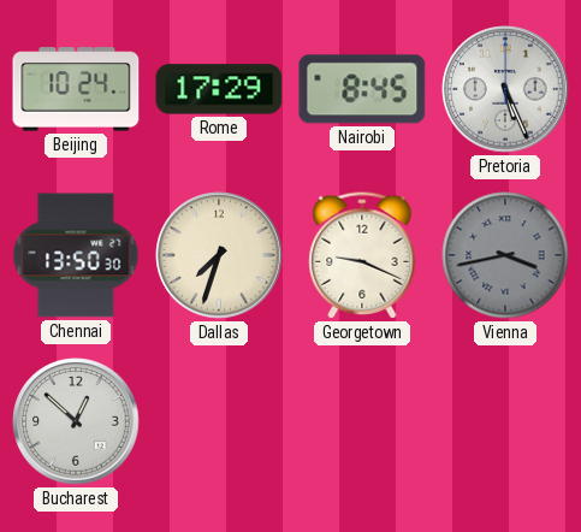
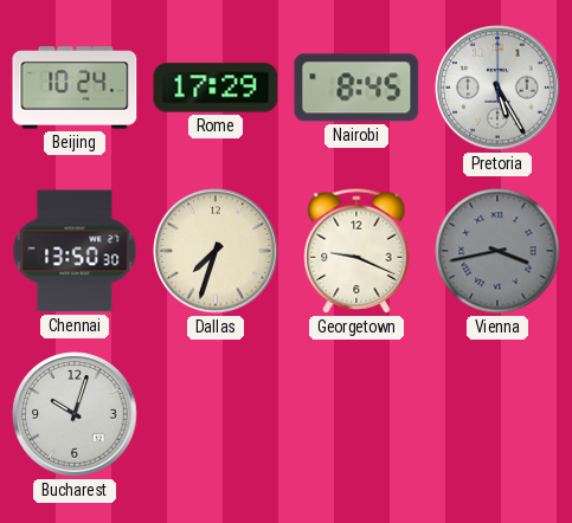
Pretoria: 5:26 -> 5:25
Bucharest: 12:52 -> 10:03
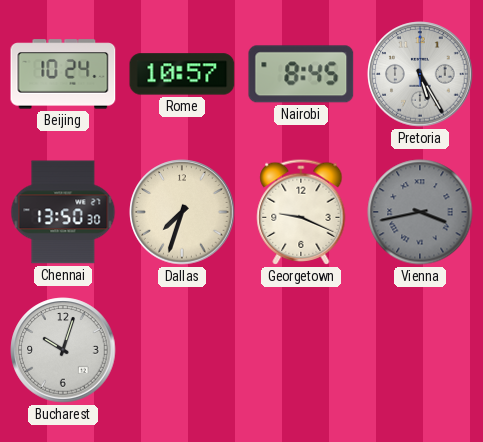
Rome: 17:29 -> 10:57
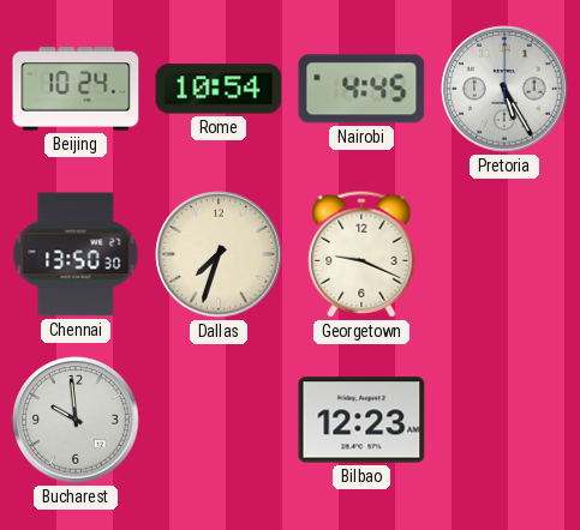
Rome: 10:57 -> 10:54
Nairobi: 8:45 -> 4:45
Vienna: 3:43 -> none
Bucharest: 10:03 -> 9:59
Bilbao: none -> 12:23
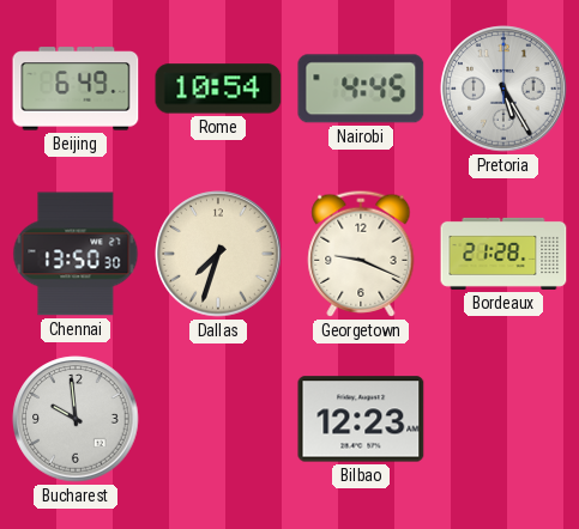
Beijing: 10:24 -> 6:49
Bordeaux: none -> 21:28
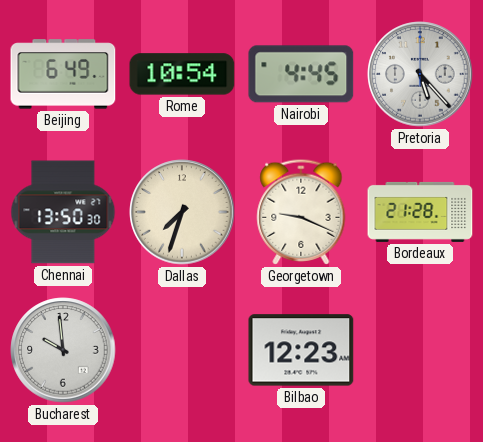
Pretoria: 5:25 -> 5:23
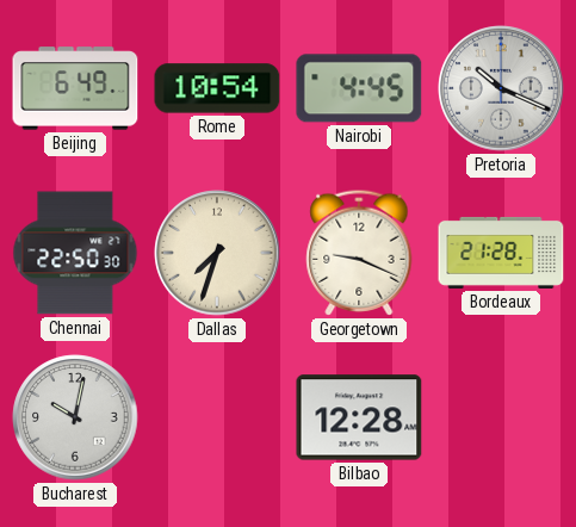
Pretoria: 5:23 -> 10:19
Chennai: 13:50 -> 22:50
Bucharest: 9:59 -> 10:02
Bilbao: 12:23 -> 12:28
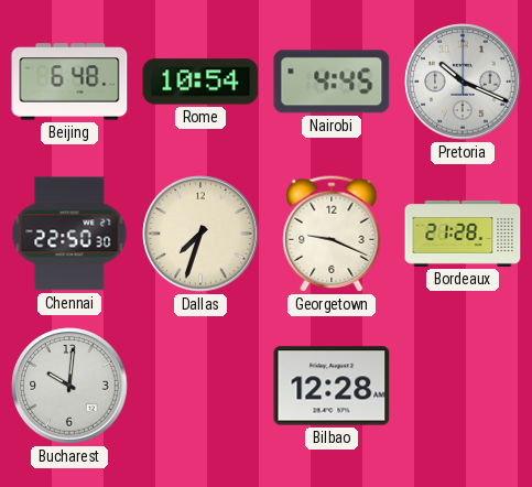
Beijing: 6:49 -> 6:48
Bucharest: 10:02 -> 10:01
